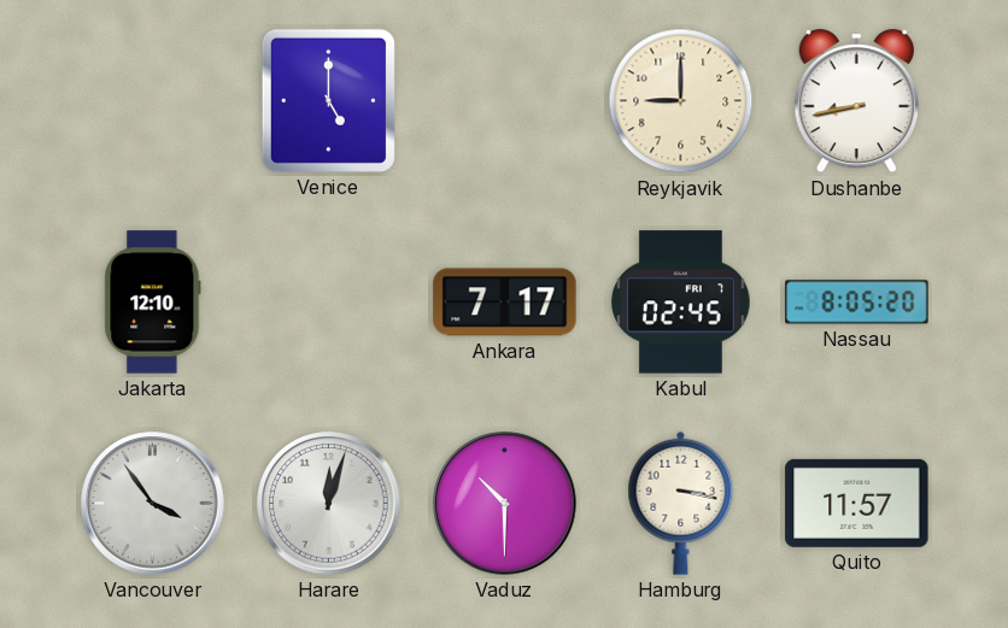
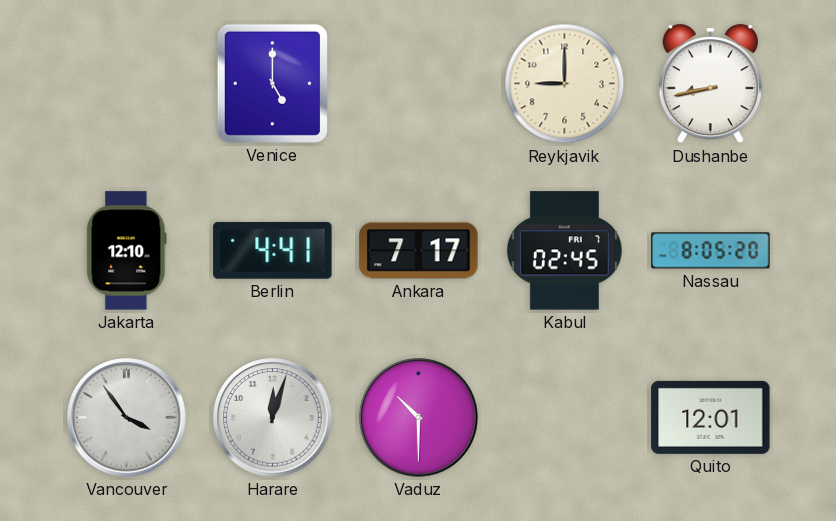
Berlin: none -> 4:41
Hamburg: 3:17 -> none
Quito: 11:57 -> 12:01
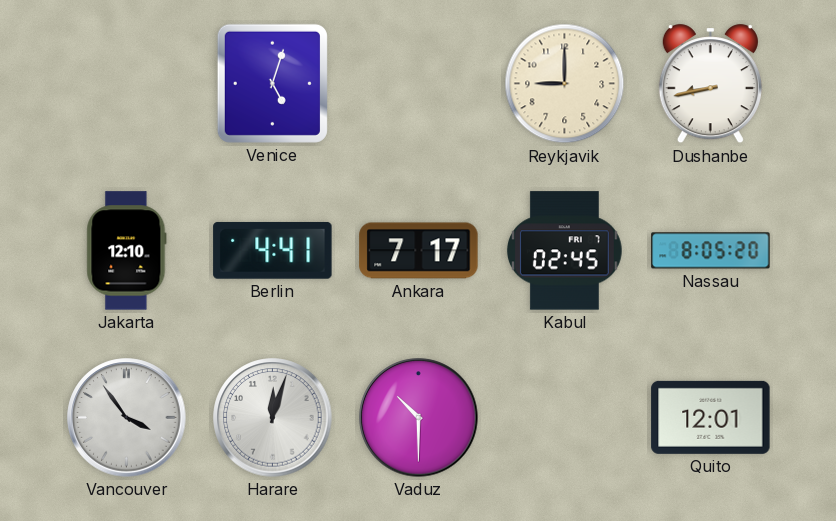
Venice: 5:00 -> 5:03
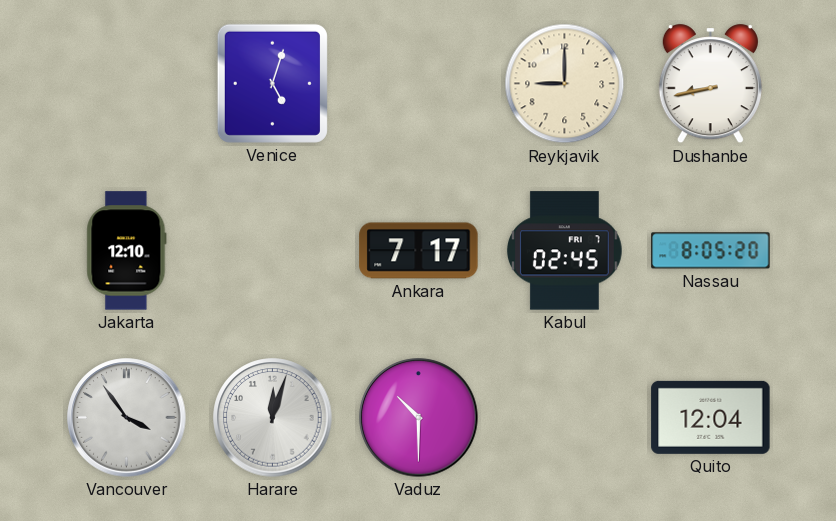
Berlin: 4:41 -> none
Quito: 12:01 -> 12:04
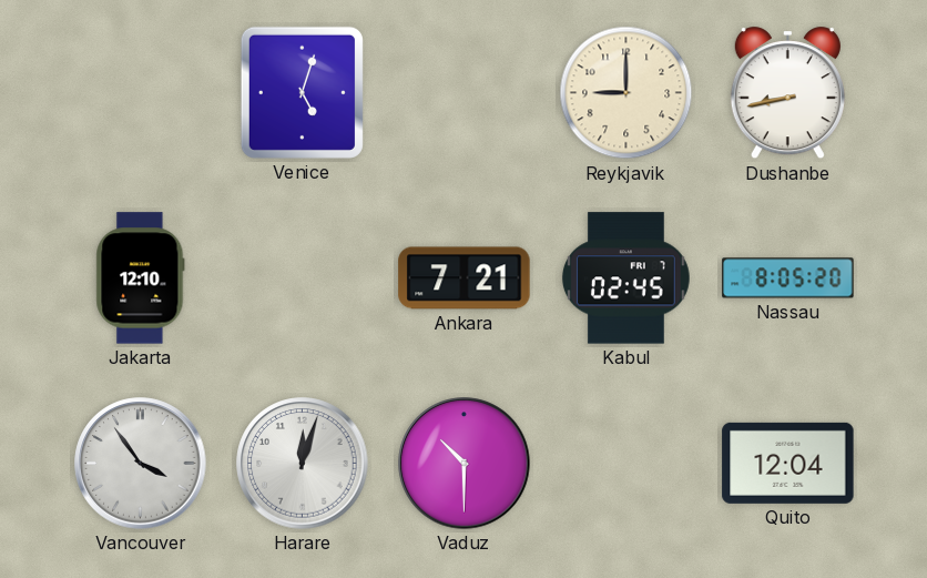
Ankara: 7:17 -> 7:21
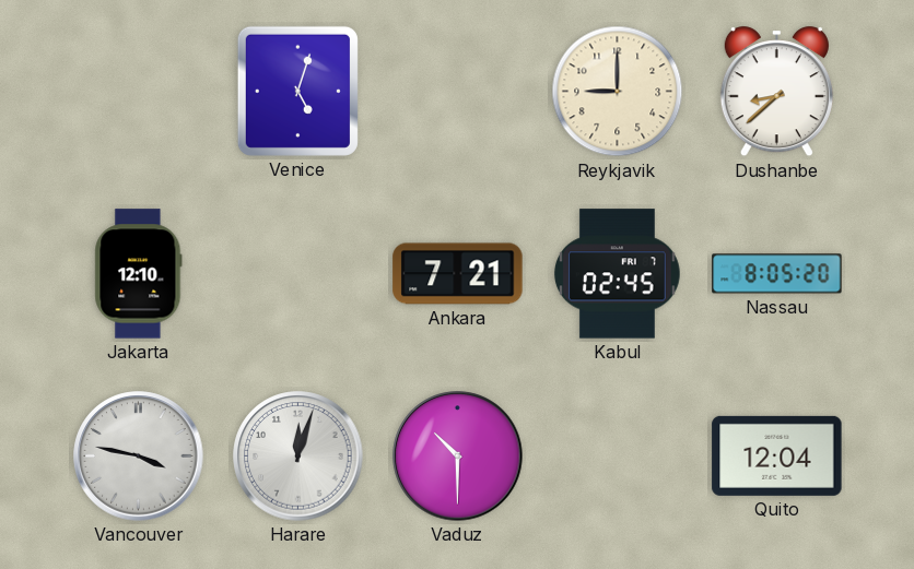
Dushanbe: 8:43 -> 8:38
Vancouver: 3:54 -> 3:47
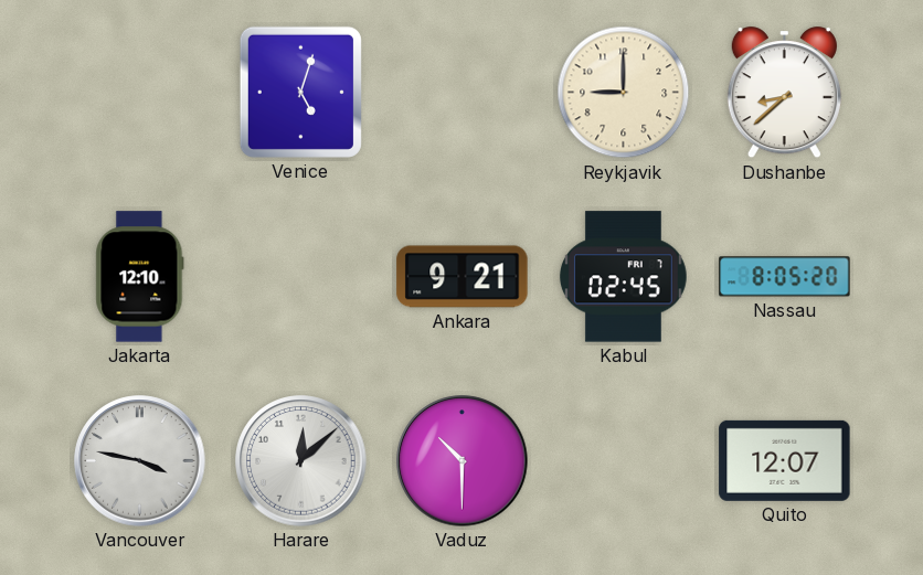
Ankara: 7:21 -> 9:21
Harare: 12:03 -> 12:08
Quito: 12:04 -> 12:07
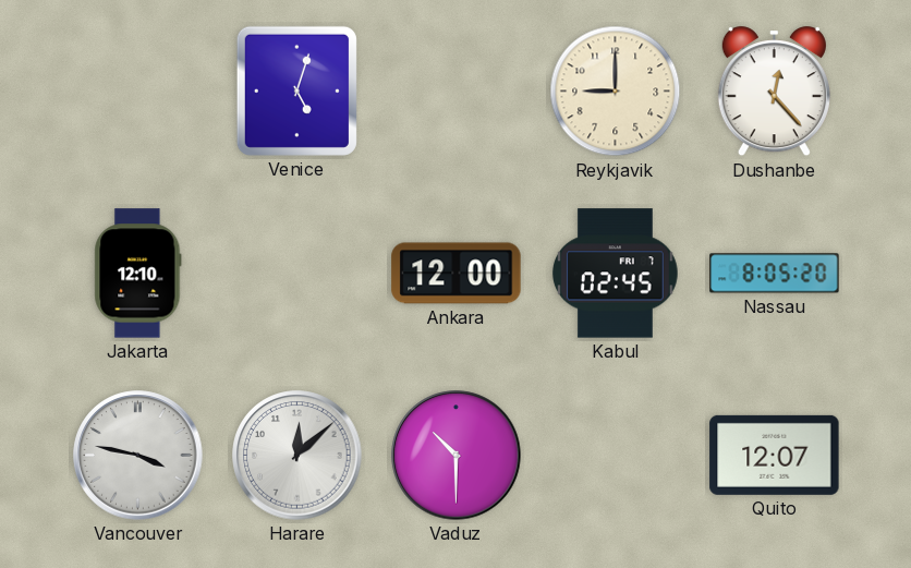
Dushanbe: 8:38 -> 12:23
Ankara: 9:21 -> 12:00
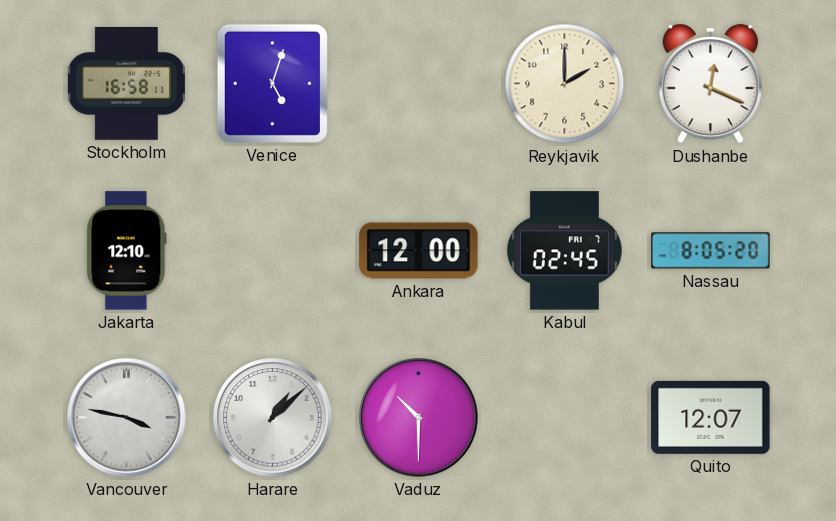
Stockholm: none -> 16:58
Reykjavik: 9:00 -> 2:00
Dushanbe: 12:23 -> 12:19
Harare: 12:08 -> 1:08
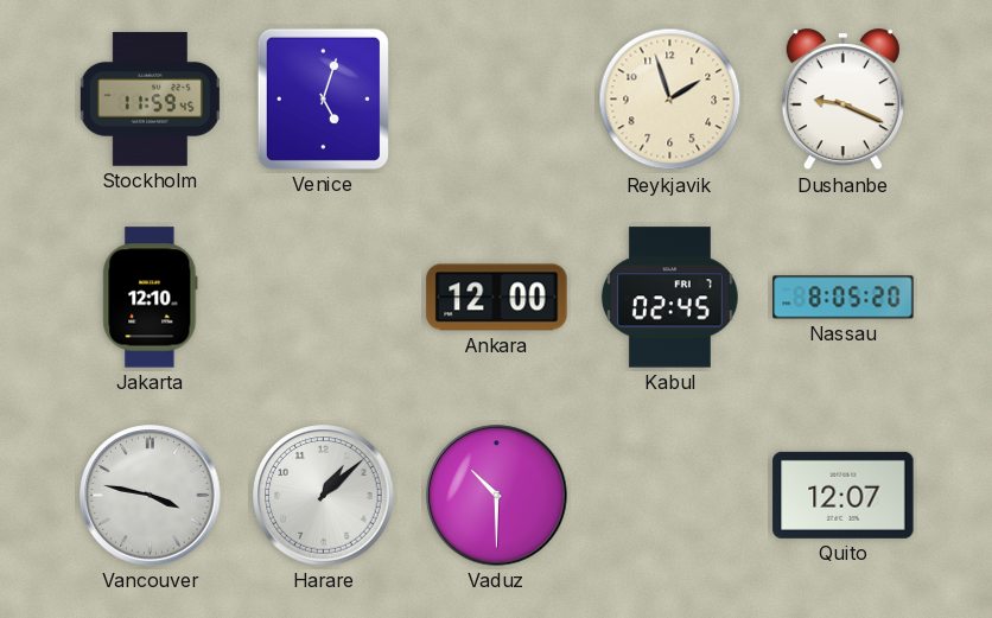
Stockholm: 16:58 -> 11:59
Reykjavik: 2:00 -> 1:57
Dushanbe: 12:19 -> 9:19
